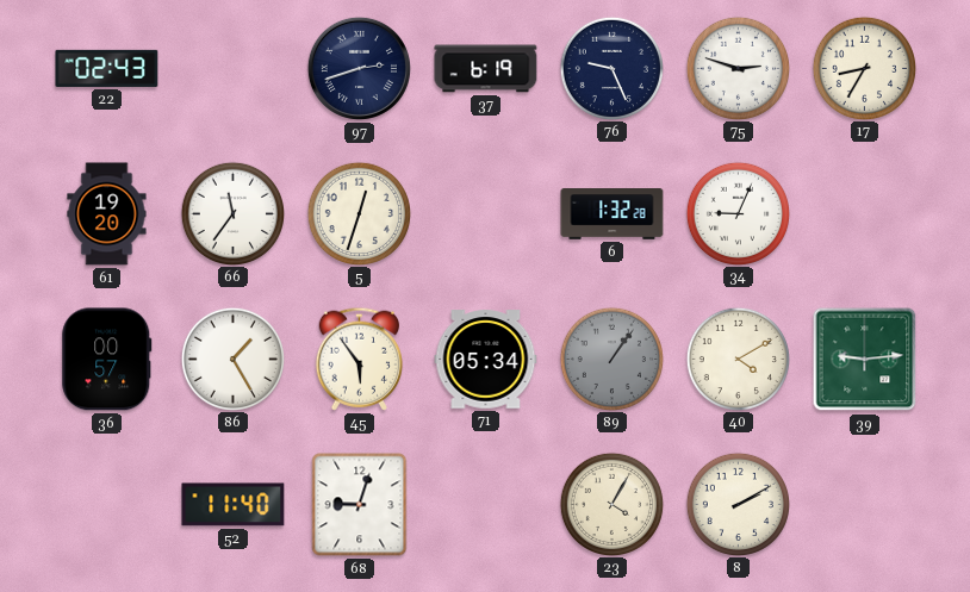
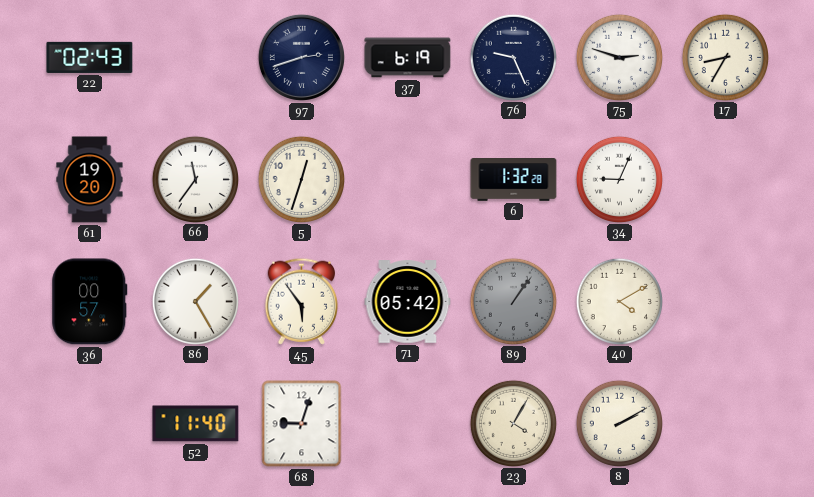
71: 05:34 -> 05:42
39: 9:14 -> none
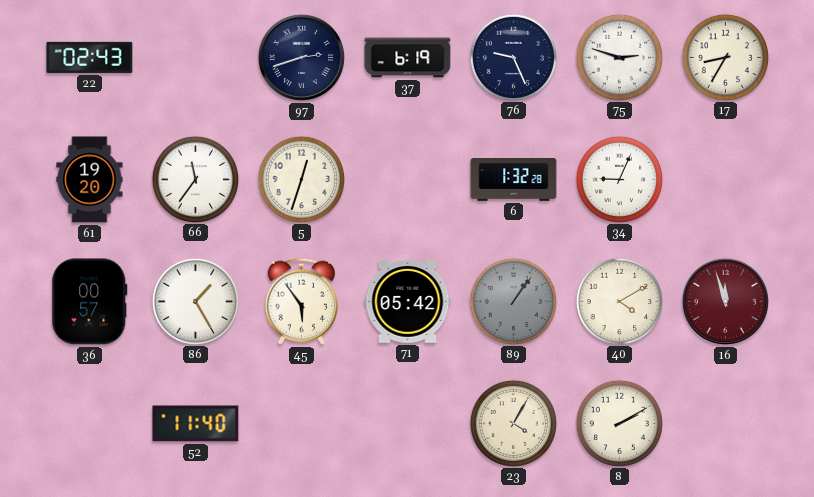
16: none -> 11:57
68: 9:03 -> none
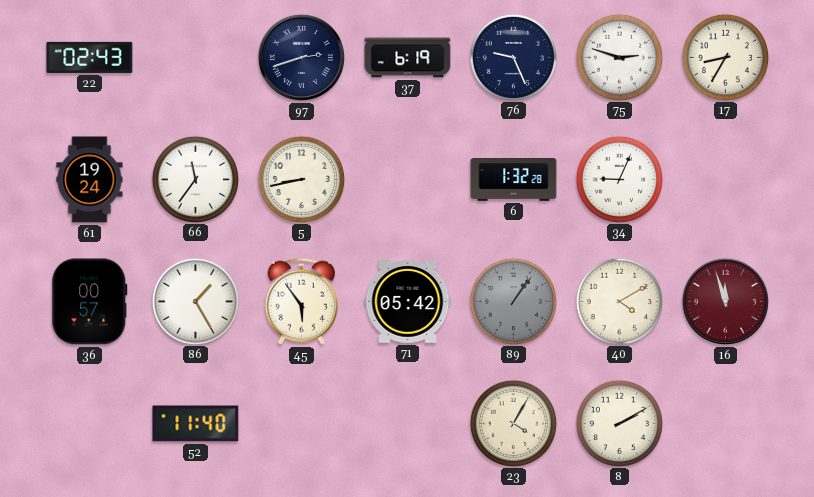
61: 19:20 -> 19:24
5: 12:33 -> 8:43
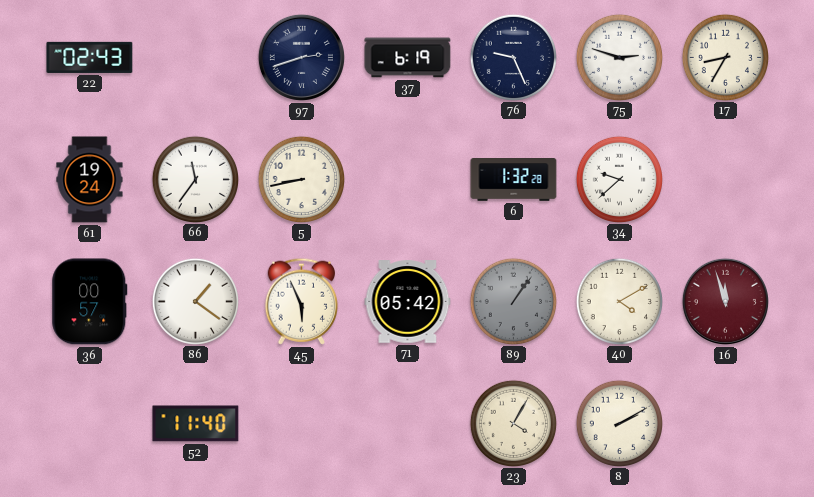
34: 9:04 -> 9:38
86: 1:25 -> 1:21
45: 5:54 -> 5:56
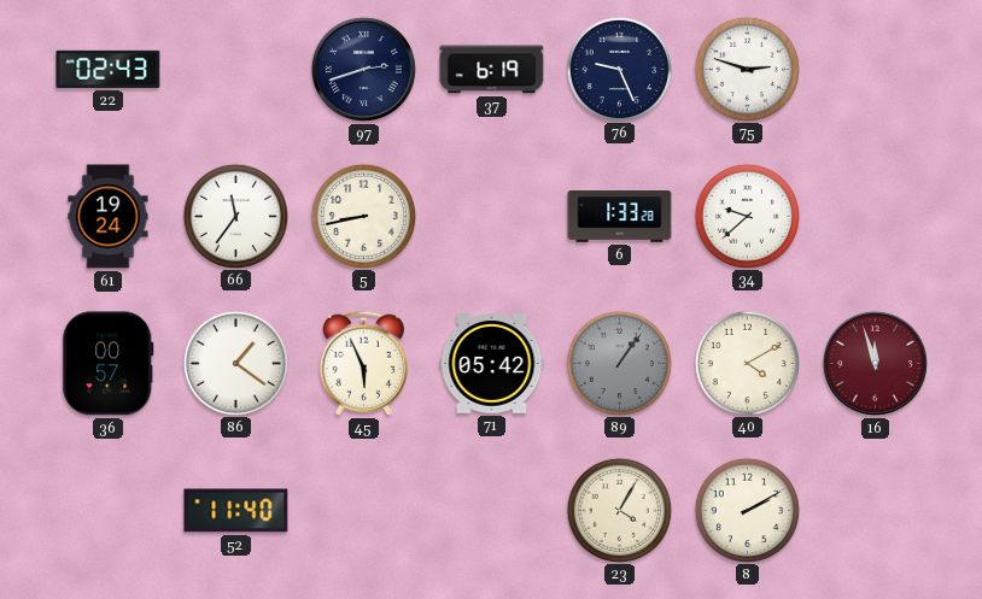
17: 8:35 -> none
6: 1:32 -> 1:33
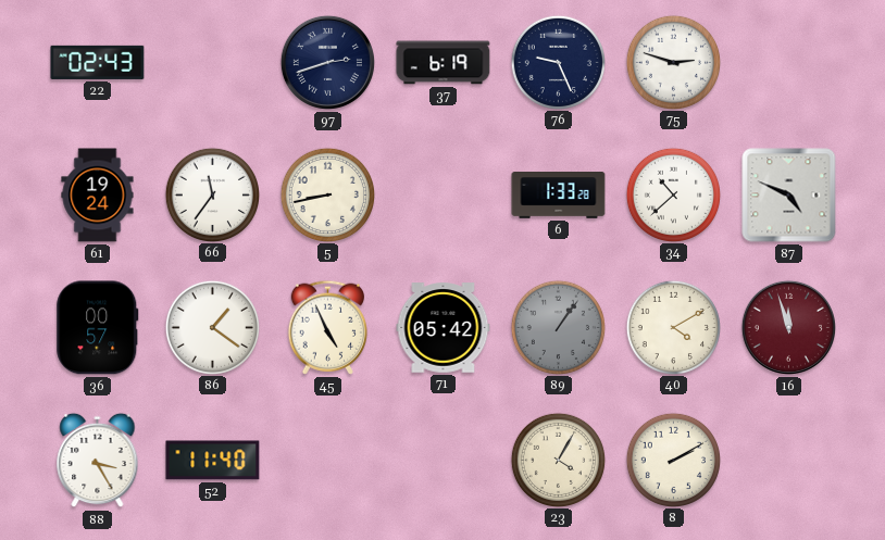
34: 9:38 -> 10:38
87: none -> 4:49
45: 5:56 -> 4:56
88: none -> 3:25
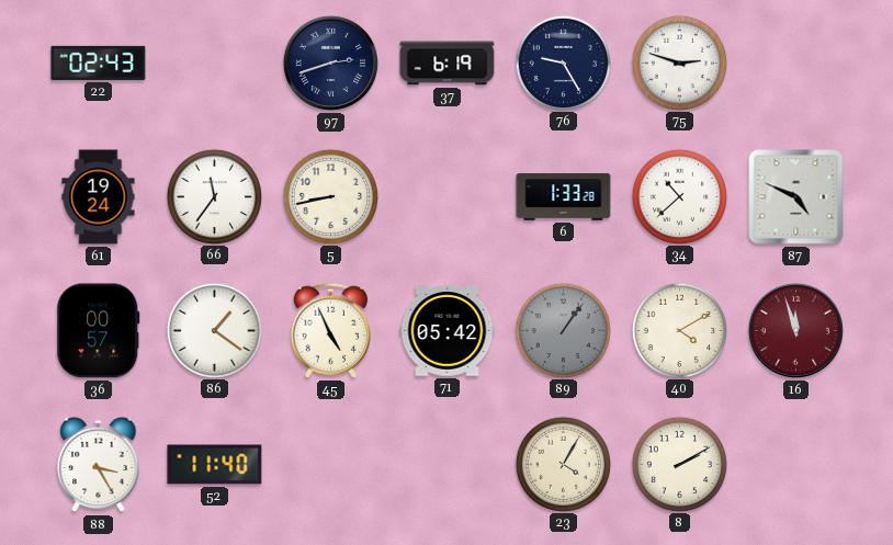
76: 9:26 -> 9:25
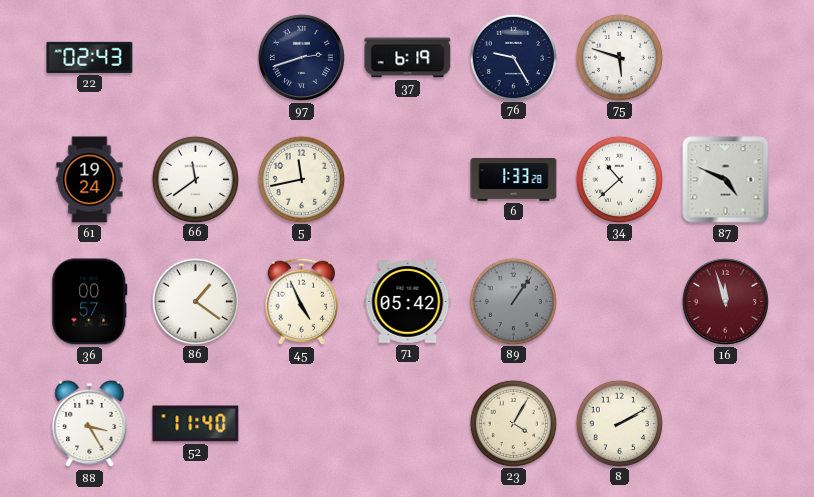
75: 2:48 -> 5:48
66: 11:36 -> 11:39
5: 8:43 -> 11:43
40: 4:10 -> none
